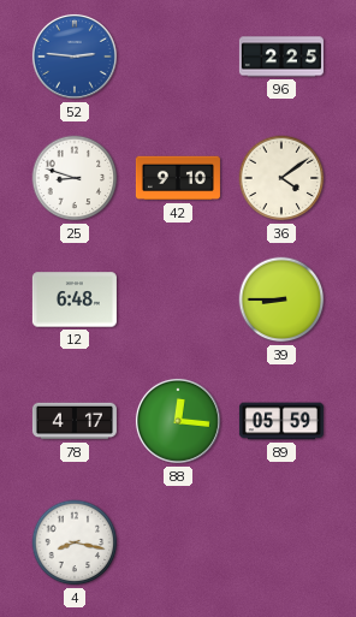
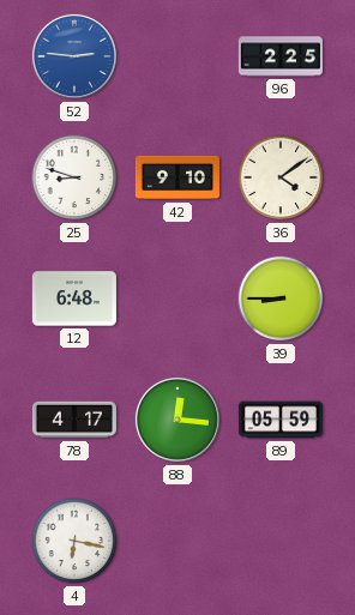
4: 8:17 -> 6:17
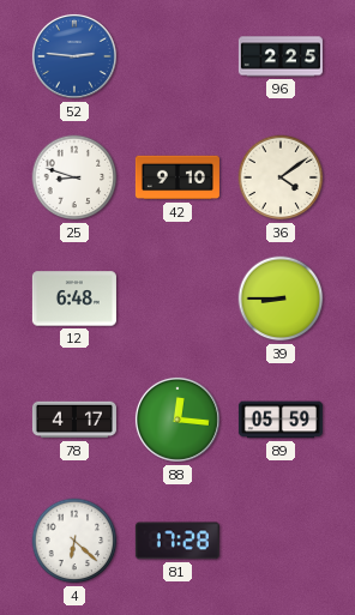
4: 6:17 -> 6:22
81: none -> 17:28
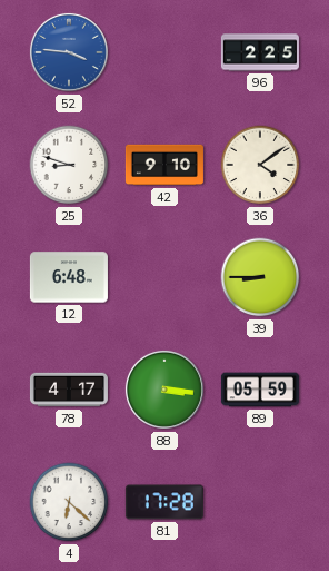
52: 2:46 -> 3:46
88: 12:16 -> 3:16
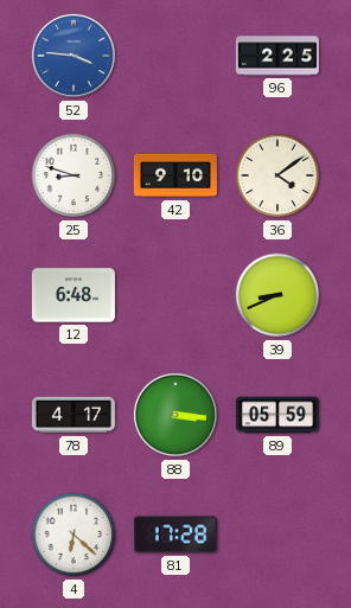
39: 8:45 -> 8:41
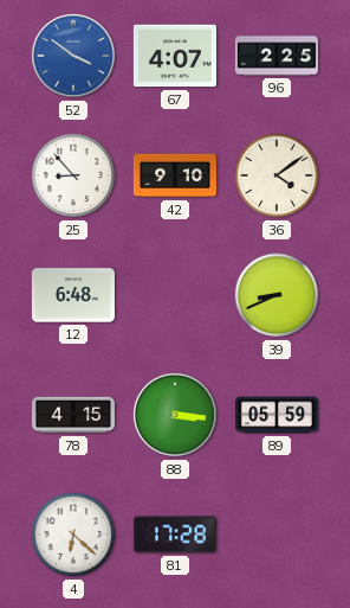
52: 3:46 -> 3:51
67: none -> 4:07
25: 8:48 -> 8:53
78: 4:17 -> 4:15
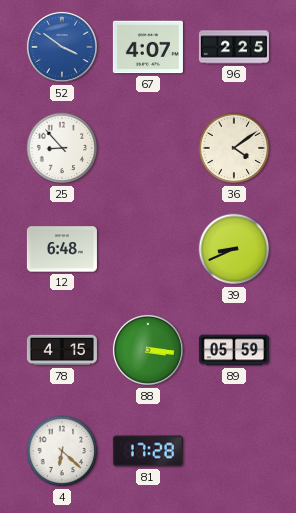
42: 9:10 -> none
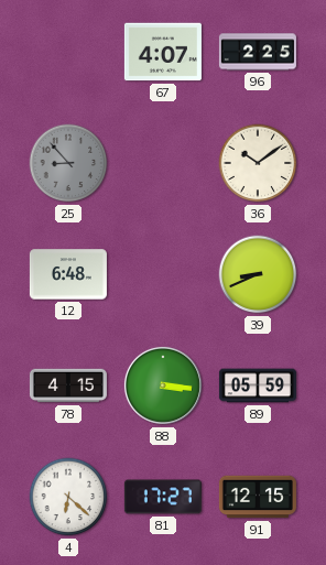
52: 3:51 -> none
25 dial: white -> grey
36: 4:09 -> 10:09
81: 17:28 -> 17:27
91: none -> 12:15
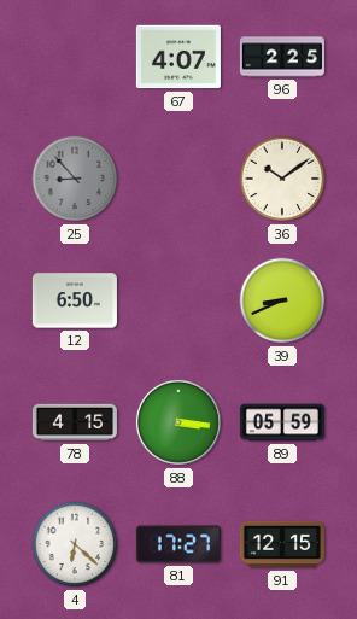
12: 6:48 -> 6:50
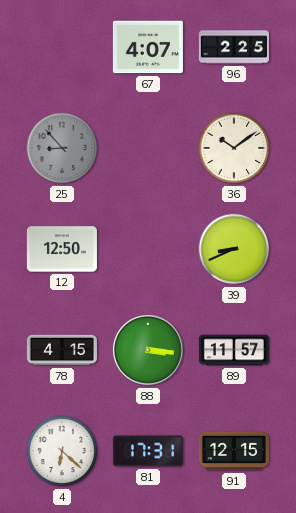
12: 6:50 -> 12:50
89: 05:59 -> 11:57
81: 17:27 -> 17:31
